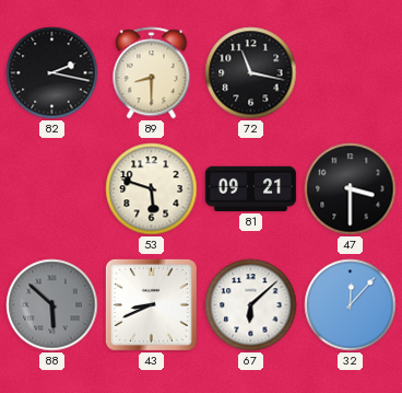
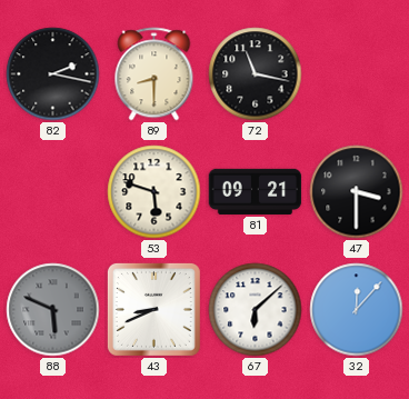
88: 5:52 -> 5:49
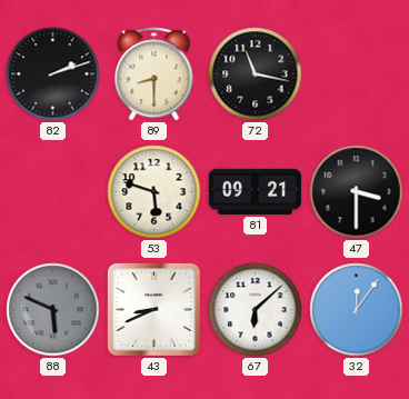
82: 2:17 -> 2:12
32: 12:07 -> 12:06
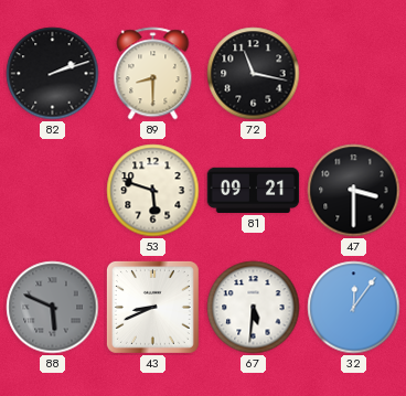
67: 6:08 -> 5:31
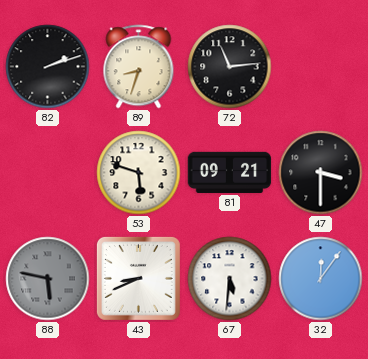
89: 8:30 -> 8:33
72: 11:17 -> 11:14
88: 5:49 -> 5:47
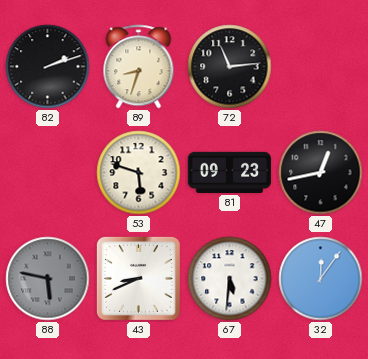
81: 09:21 -> 09:23
47: 3:30 -> 12:43
